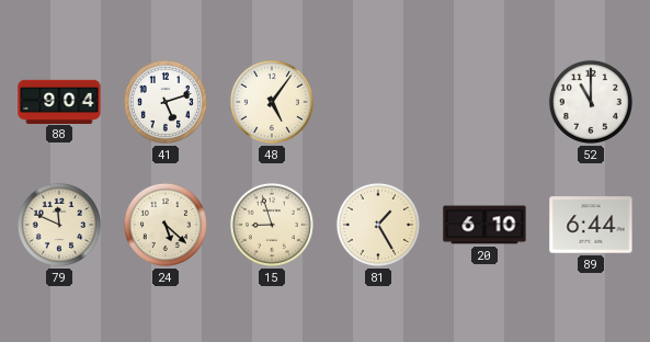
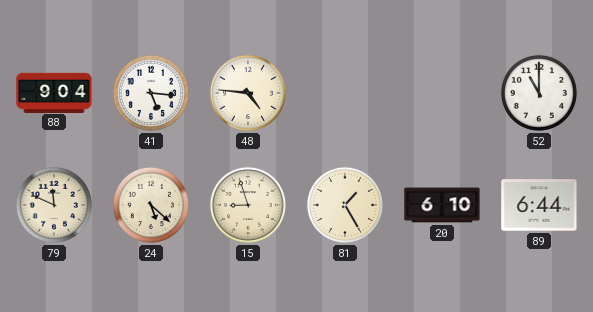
41: 5:12 -> 5:16
48: 5:06 -> 4:46
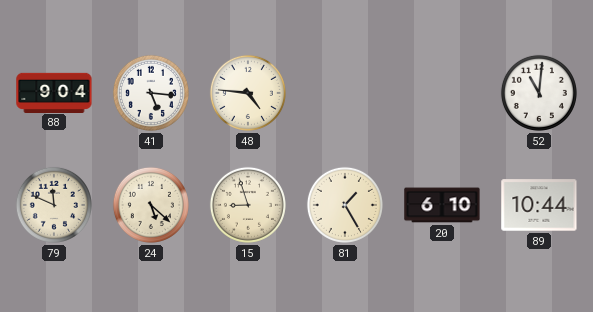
52: 11:00 -> 11:01
89: 6:44 -> 10:44
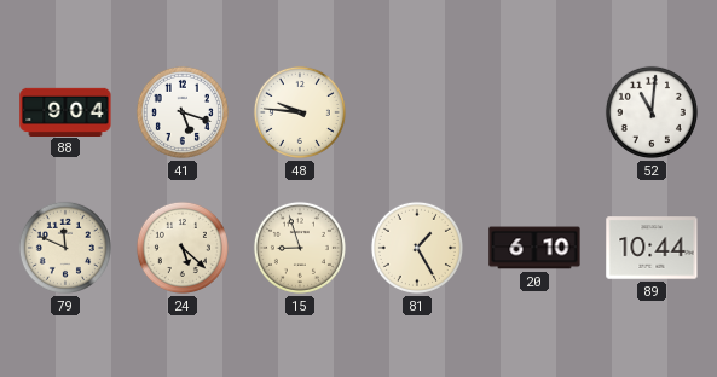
41: 5:16 -> 5:18
48: 4:46 -> 9:46
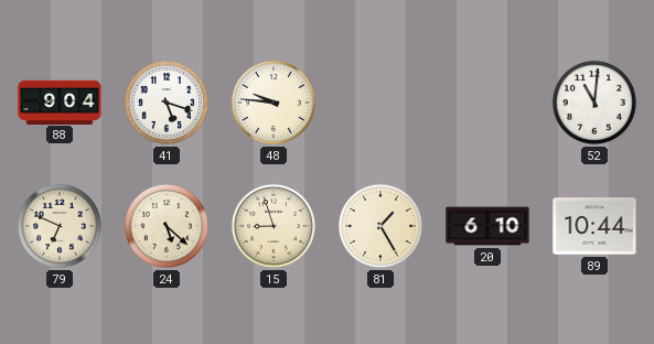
79: 11:49 -> 6:49
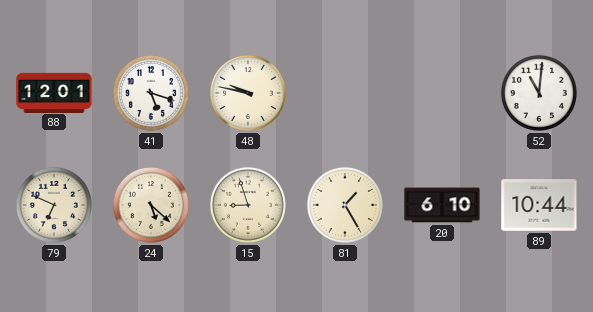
88: 9:04 -> 12:01
48: 9:46 -> 9:47
